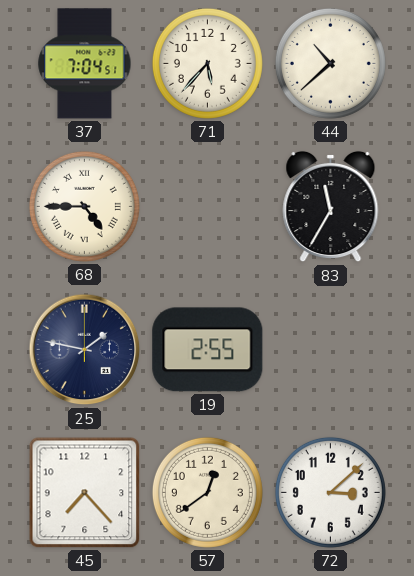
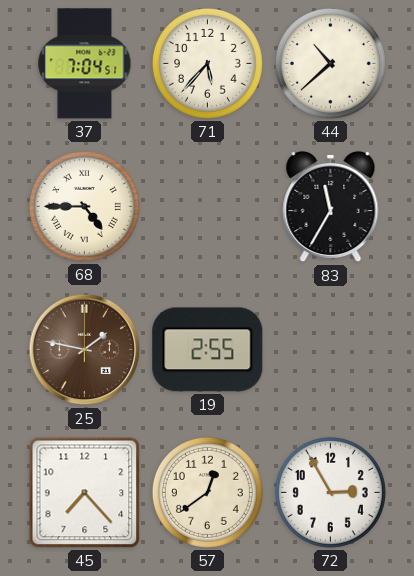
25 dial: navy -> brown
72: 3:08 -> 2:55
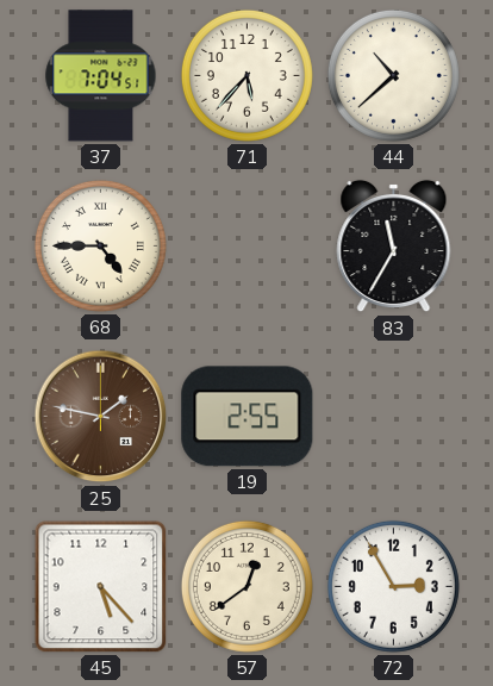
45: 7:23 -> 5:23
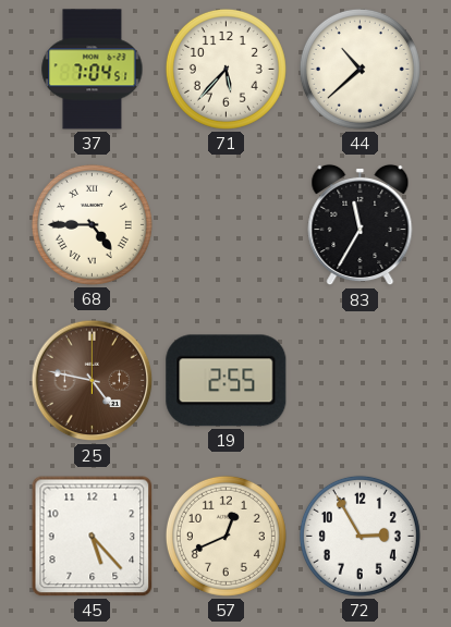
25: 1:47 -> 4:47
57: 12:39 -> 12:41
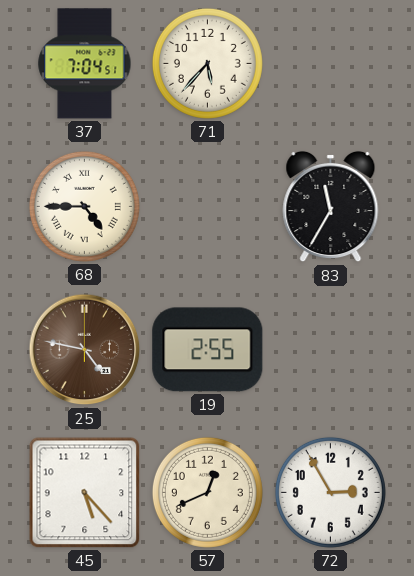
44: 10:38 -> none
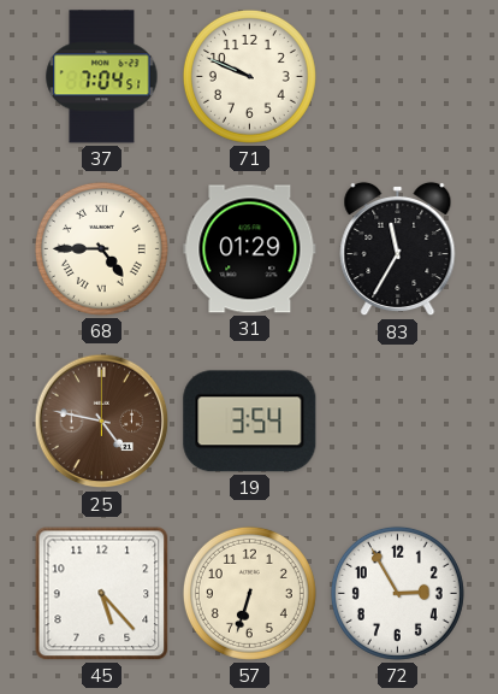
71: 5:37 -> 9:49
31: none -> 01:29
19: 2:55 -> 3:54
57: 12:41 -> 6:33
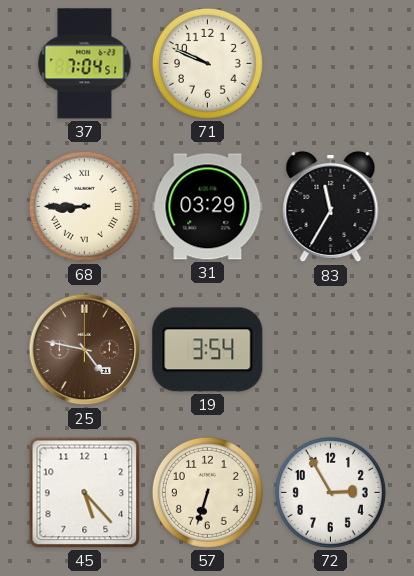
68: 4:45 -> 8:45
31: 01:29 -> 03:29
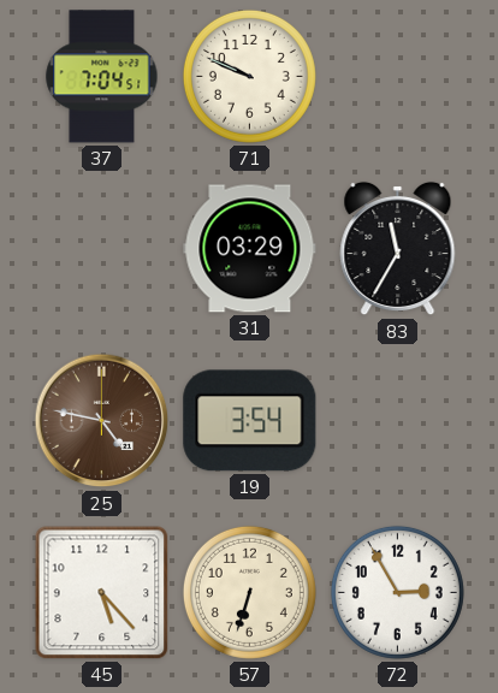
68: 8:45 -> none
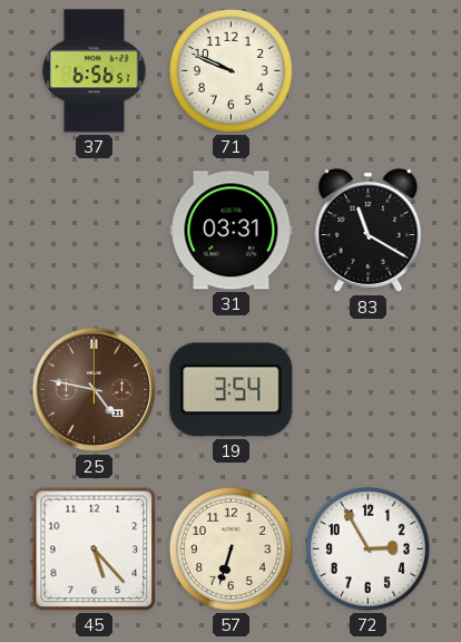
37: 7:04 -> 6:56
31: 03:29 -> 03:31
83: 11:35 -> 11:20
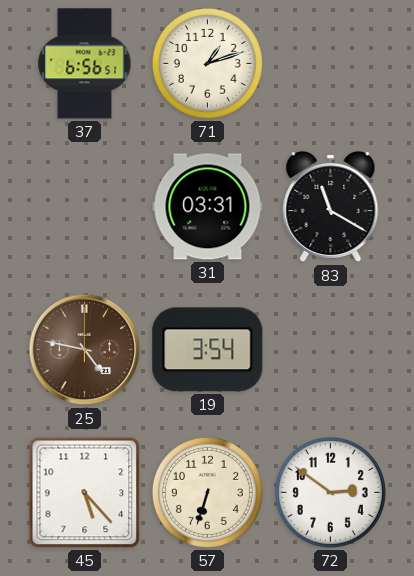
71: 9:49 -> 1:12
72: 2:55 -> 2:51
